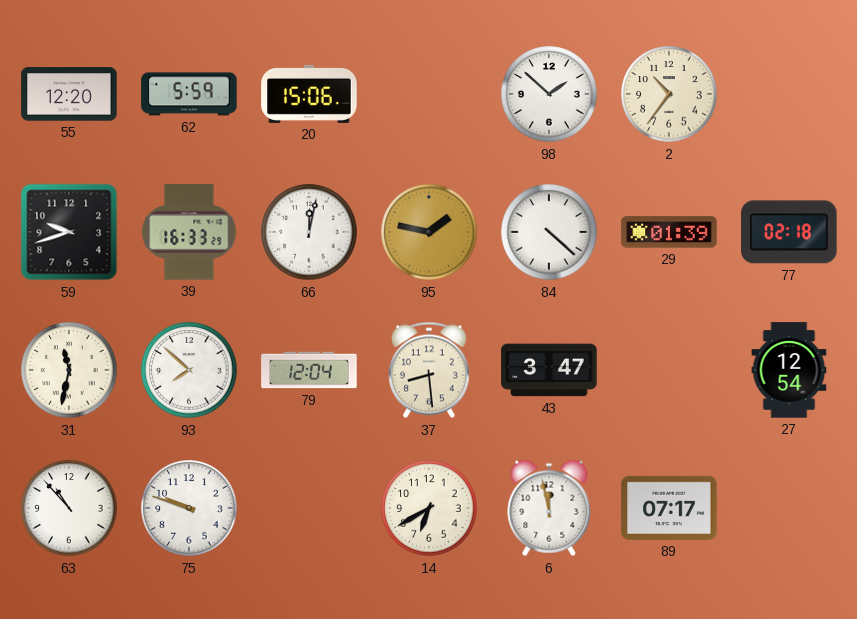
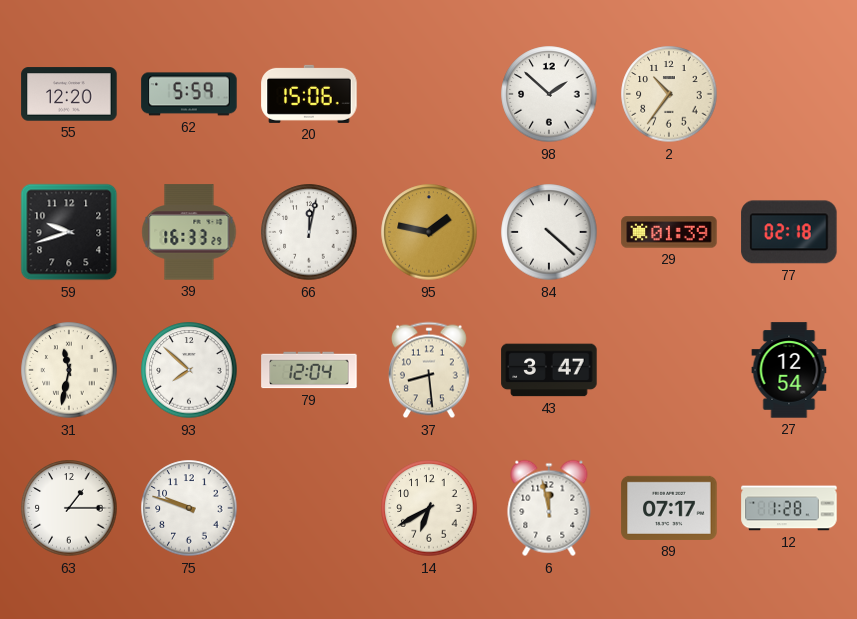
63: 10:53 -> 1:15
12: none -> 1:28
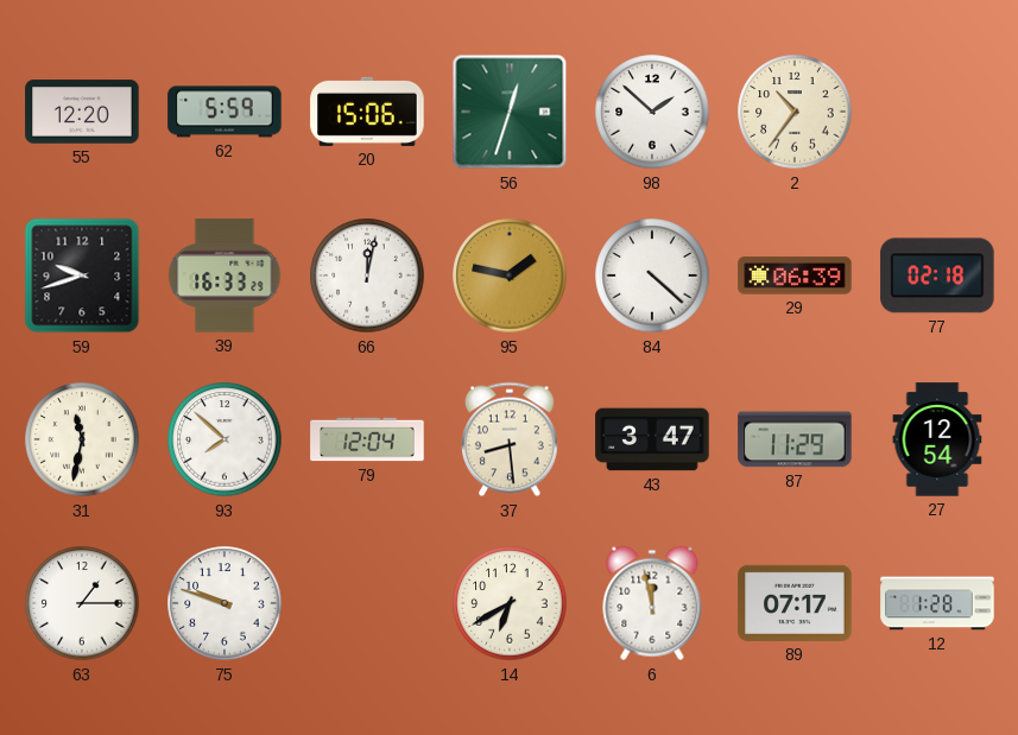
56: none -> 12:33
29: 01:39 -> 06:39
87: none -> 11:29
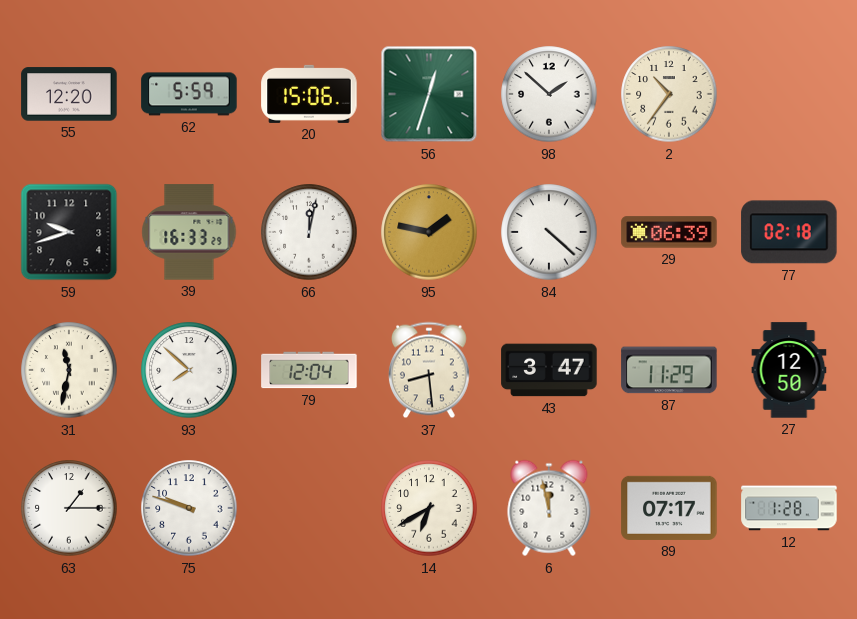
27: 12:54 -> 12:50
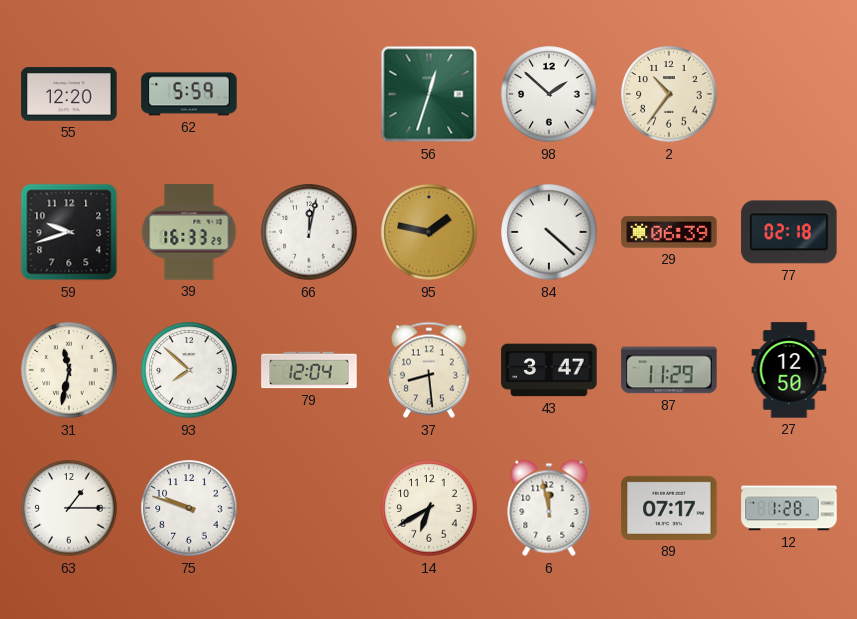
20: 15:06 -> none
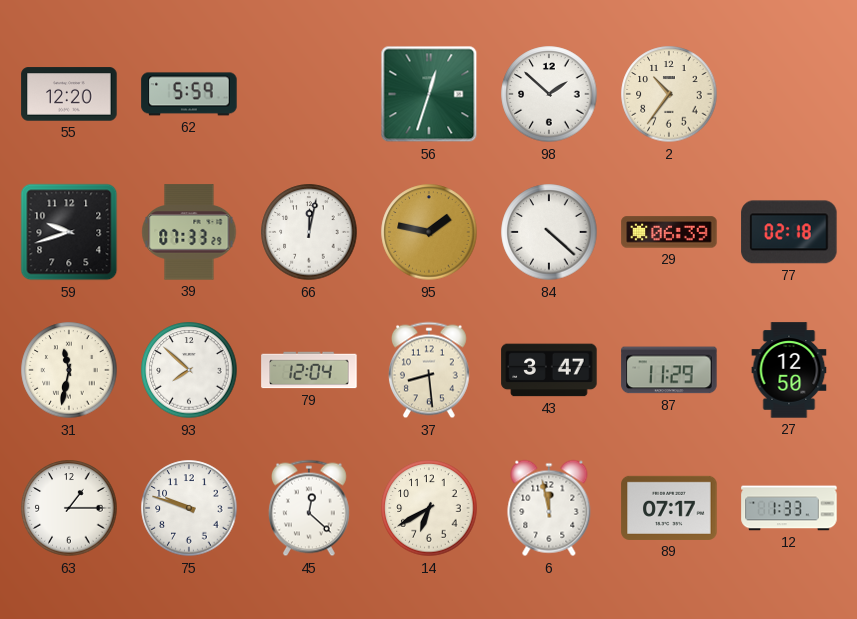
39: 16:33 -> 07:33
45: none -> 12:22
12: 1:28 -> 1:33
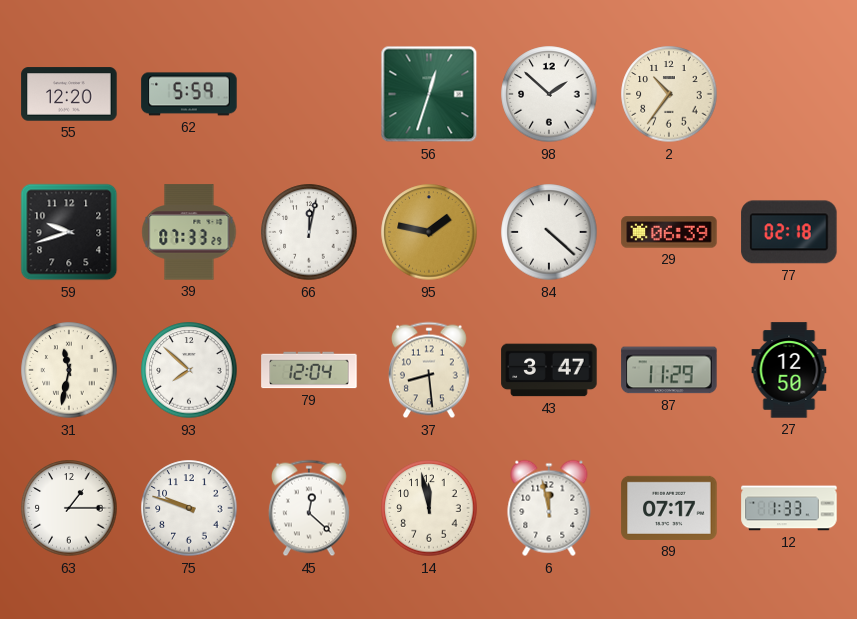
14: 6:40 -> 11:58
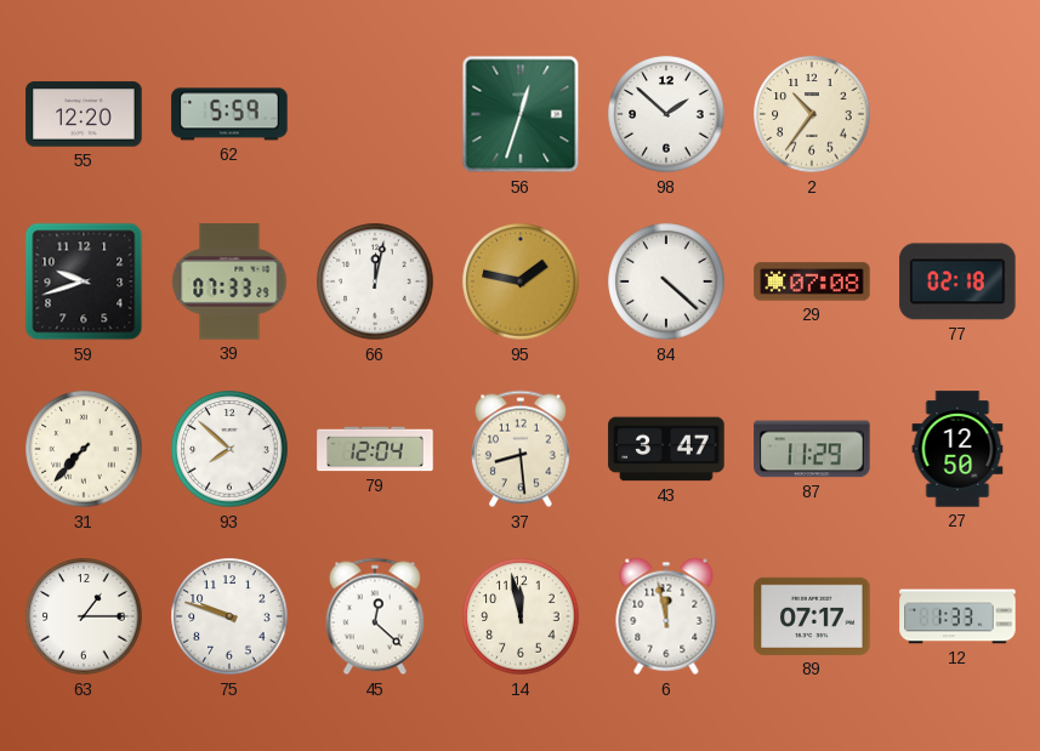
29: 06:39 -> 07:08
31: 11:32 -> 7:37
